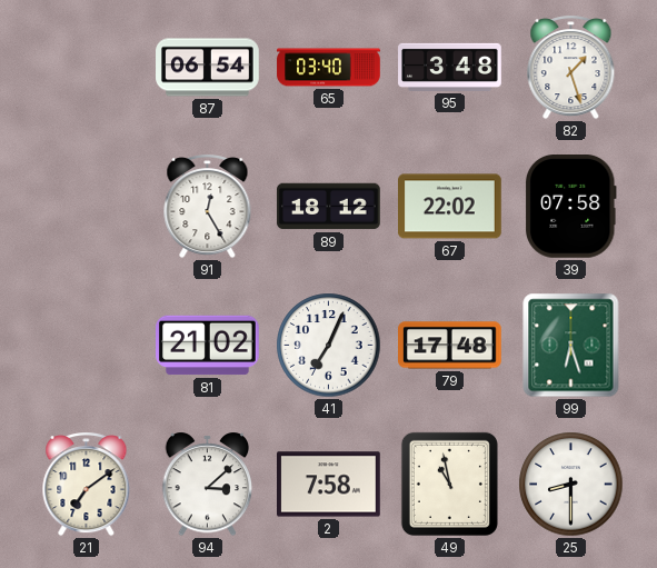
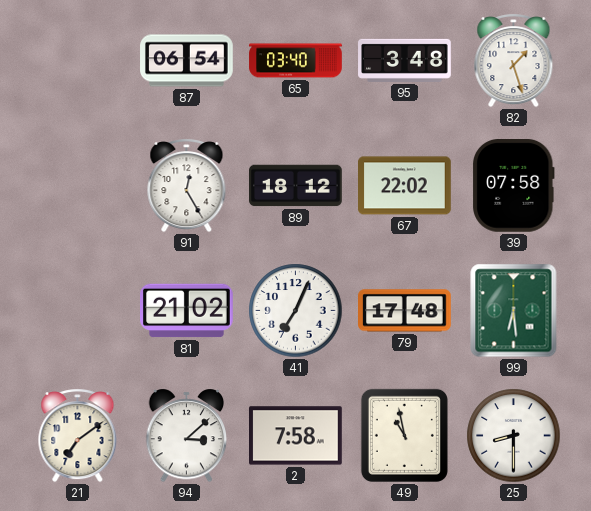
99: 6:27 -> 6:29
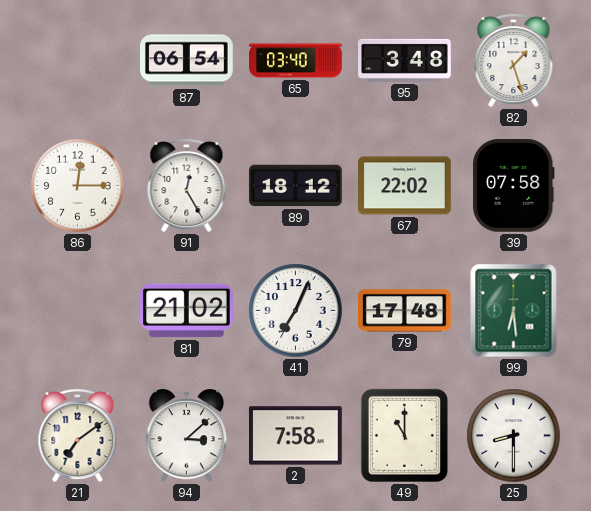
86: none -> 12:15
49: 10:58 -> 11:00
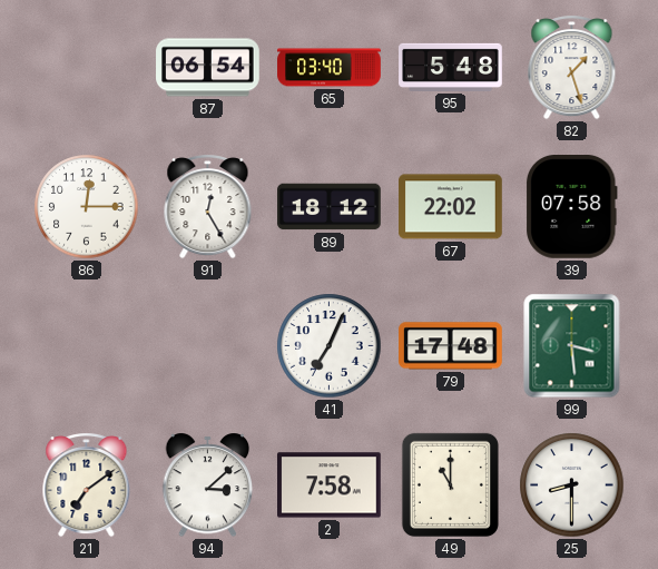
95: 3:48 -> 5:48
81: 21:02 -> none
99: 6:29 -> 3:29
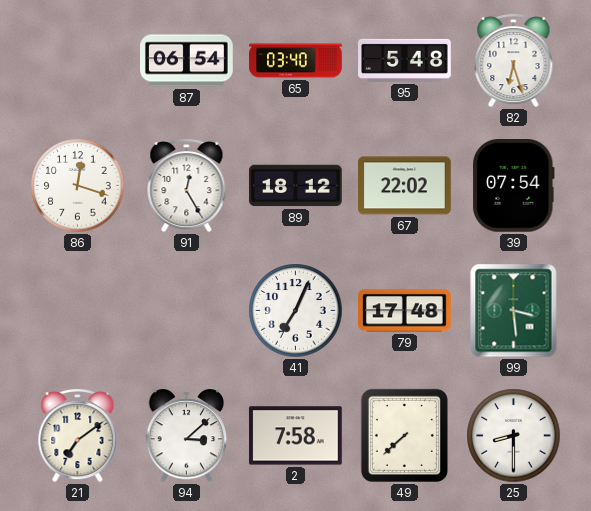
82: 1:27 -> 6:27
86: 12:15 -> 12:18
39: 07:58 -> 07:54
49: 11:00 -> 7:38
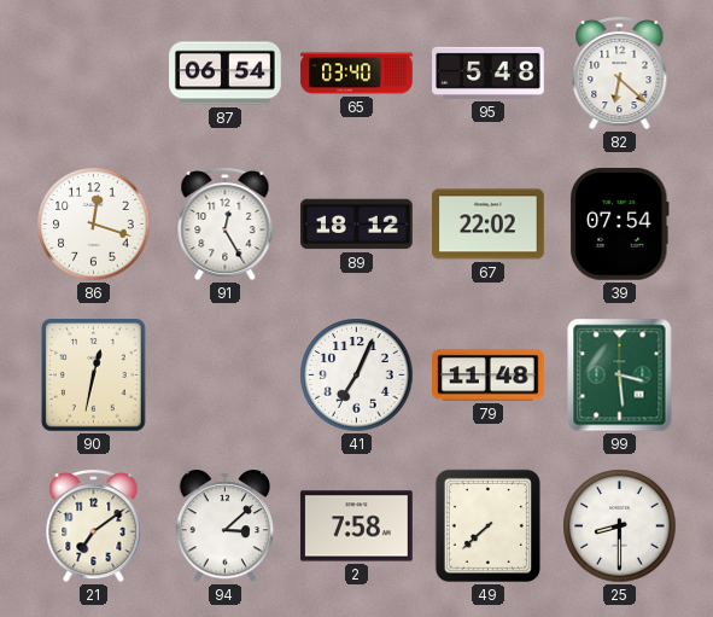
82: 6:27 -> 6:22
90: none -> 12:32
79: 17:48 -> 11:48
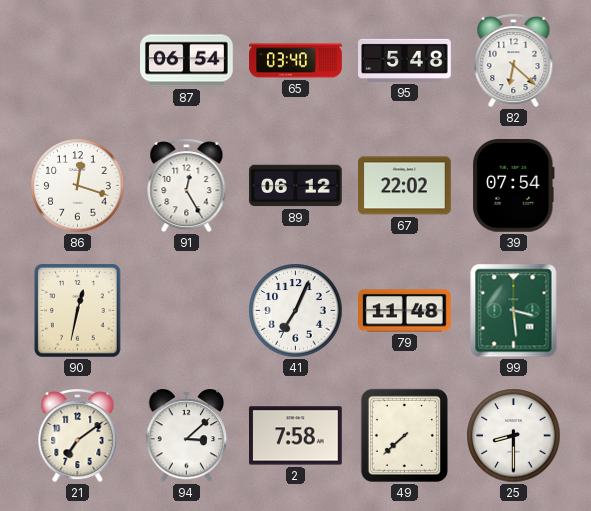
89: 18:12 -> 06:12
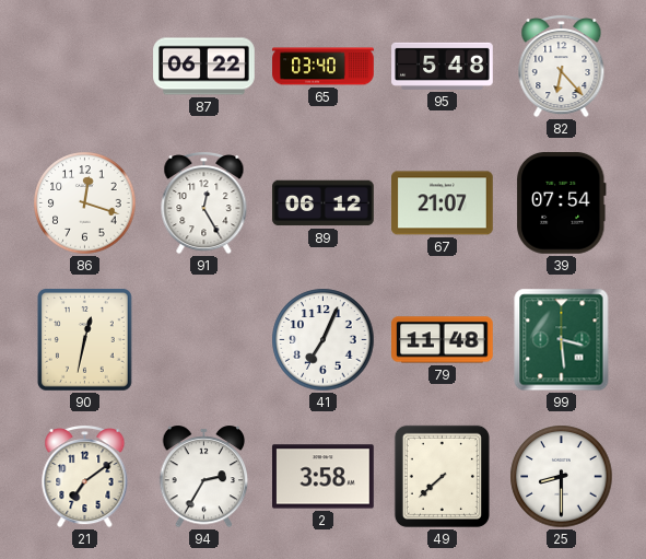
87: 06:54 -> 06:22
82: 6:22 -> 6:23
67: 22:02 -> 21:07
94: 3:08 -> 2:35
2: 7:58 -> 3:58
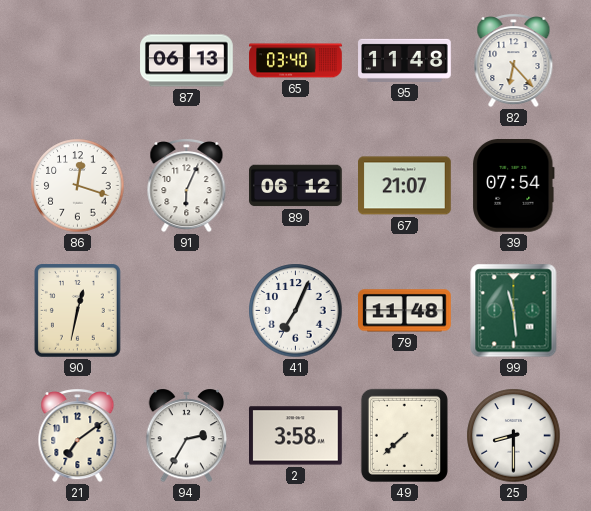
87: 06:22 -> 06:13
95: 5:48 -> 11:48
91: 12:25 -> 6:04
99: 3:29 -> 11:29
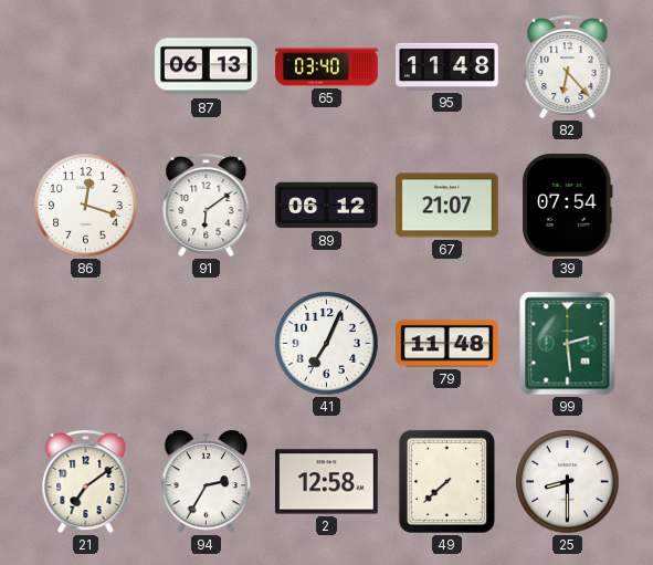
91: 6:04 -> 6:09
90: 12:32 -> none
99: 11:29 -> 2:29
2: 3:58 -> 12:58
